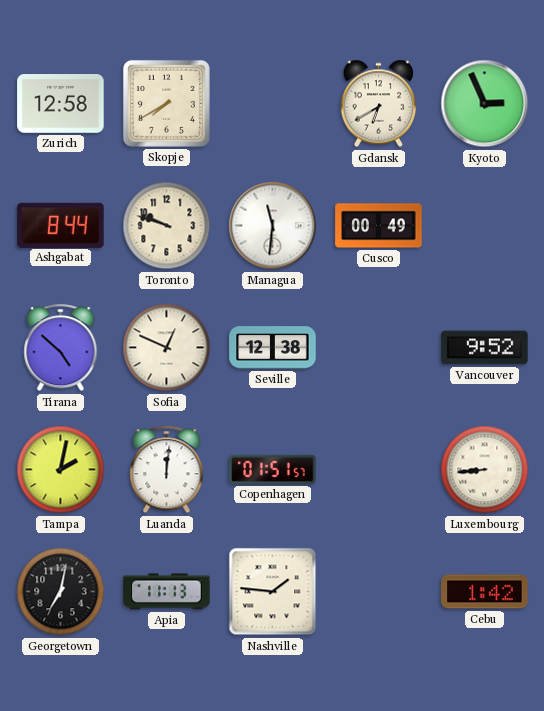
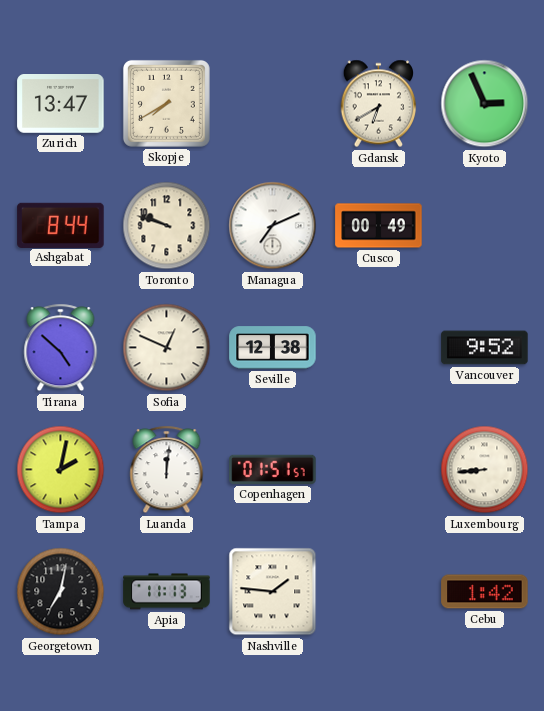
Zurich: 12:58 -> 13:47
Managua: 11:31 -> 7:11
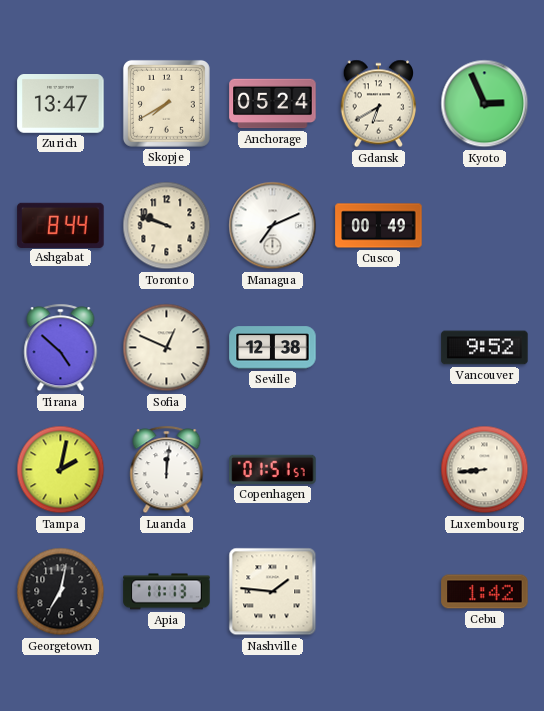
Anchorage: none -> 05:24
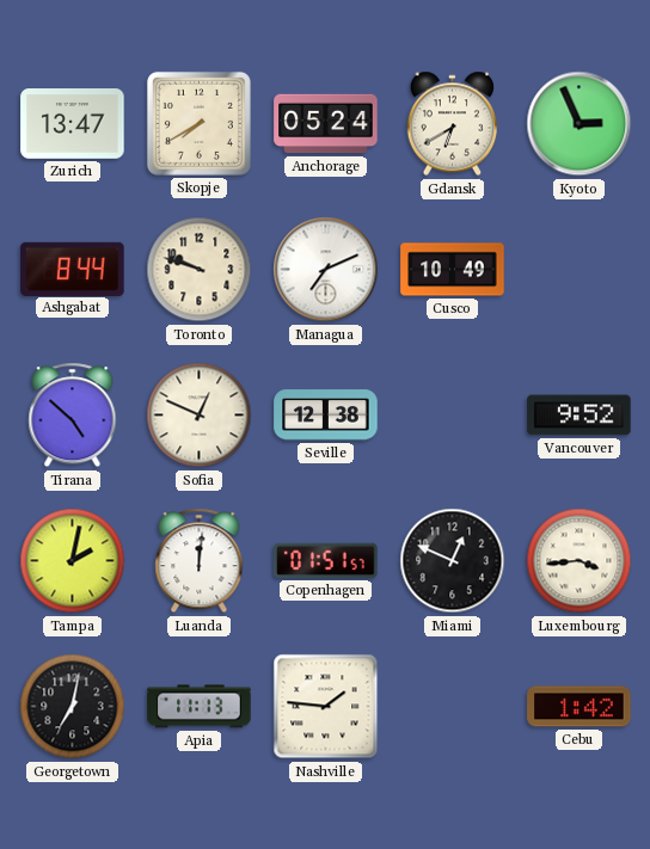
Cusco: 00:49 -> 10:49
Miami: none -> 12:49
Luxembourg: 8:44 -> 3:44
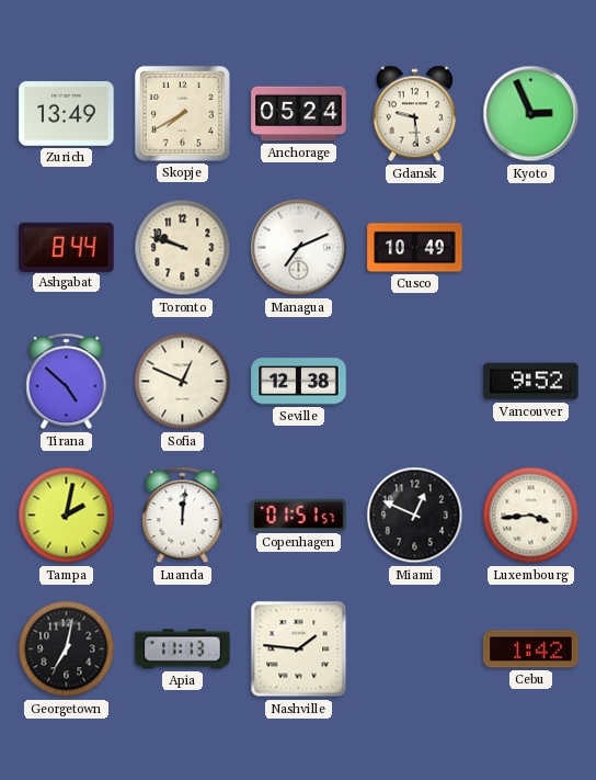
Zurich: 13:47 -> 13:49
Gdansk: 6:40 -> 9:29
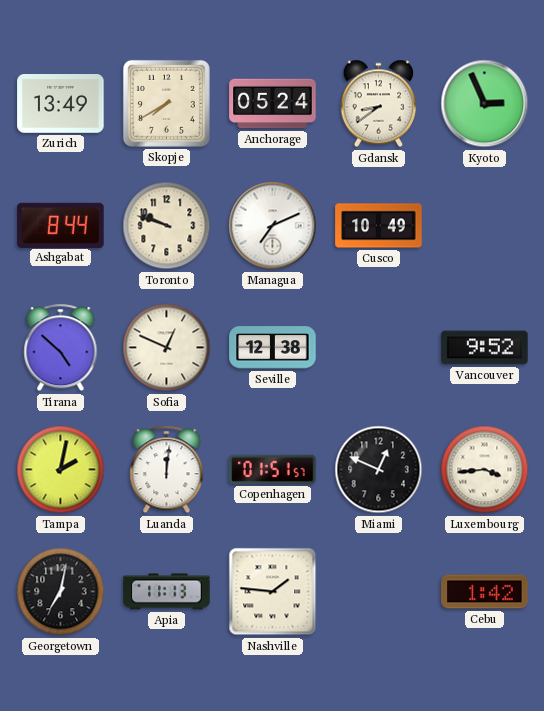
Gdansk: 9:29 -> 8:39
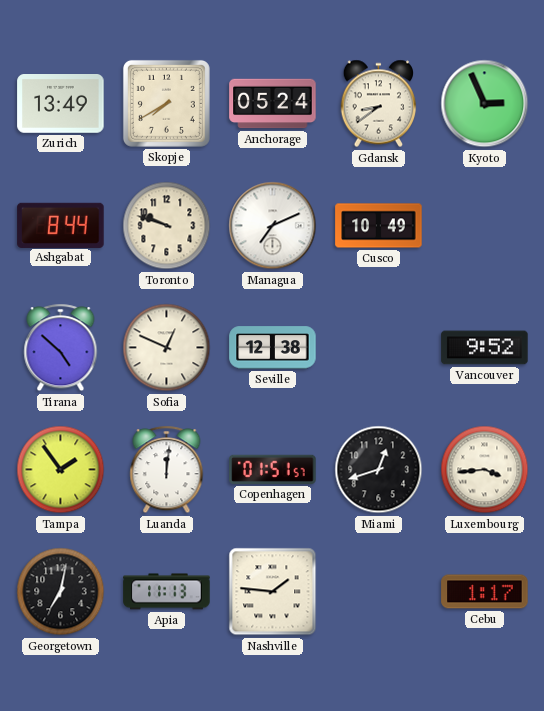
Tampa: 2:02 -> 1:54
Miami: 12:49 -> 12:42
Cebu: 1:42 -> 1:17
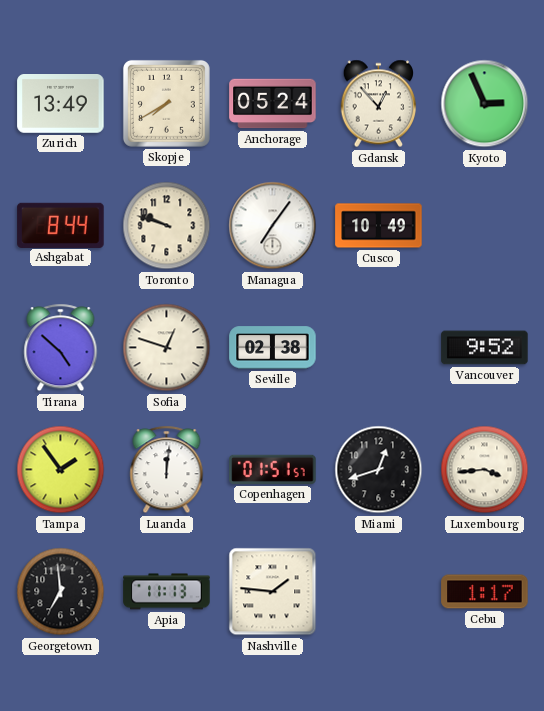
Gdansk: 8:39 -> 12:53
Managua: 7:11 -> 7:06
Sofia: 12:49 -> 12:48
Seville: 12:38 -> 02:38
Georgetown: 7:02 -> 6:59
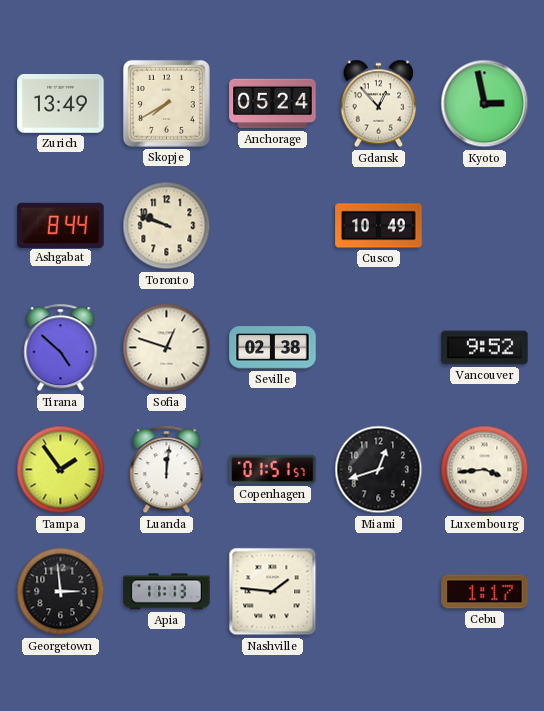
Kyoto: 2:56 -> 2:58
Managua: 7:06 -> none
Georgetown: 6:59 -> 2:59
